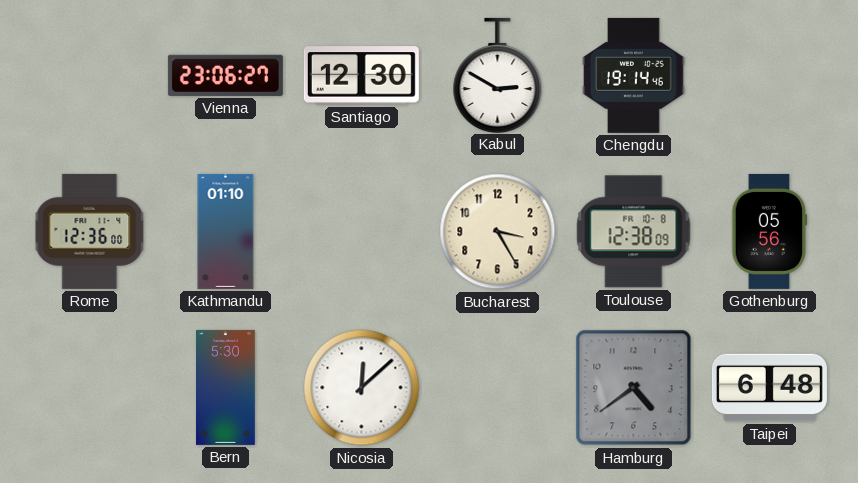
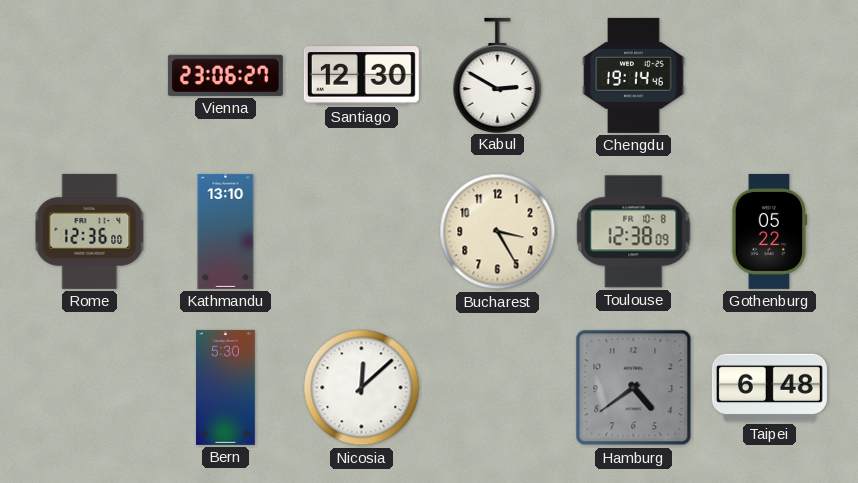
Kathmandu: 01:10 -> 13:10
Gothenburg: 05:56 -> 05:22
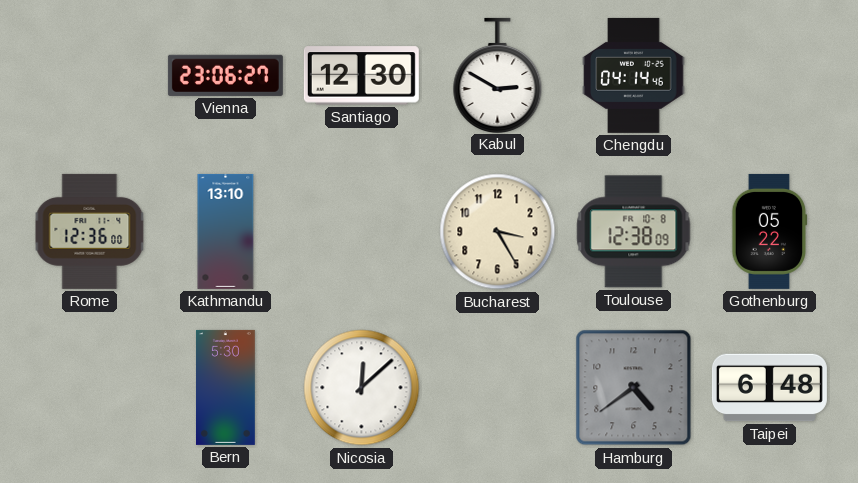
Chengdu: 19:14 -> 04:14
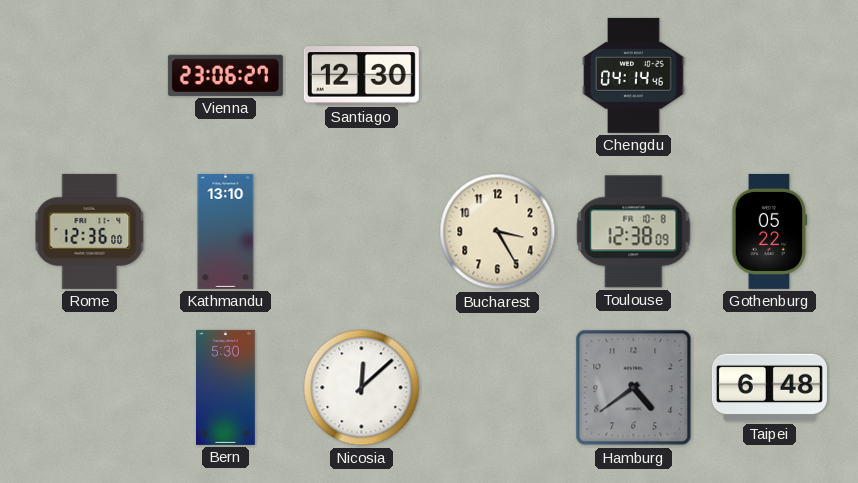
Kabul: 2:50 -> none
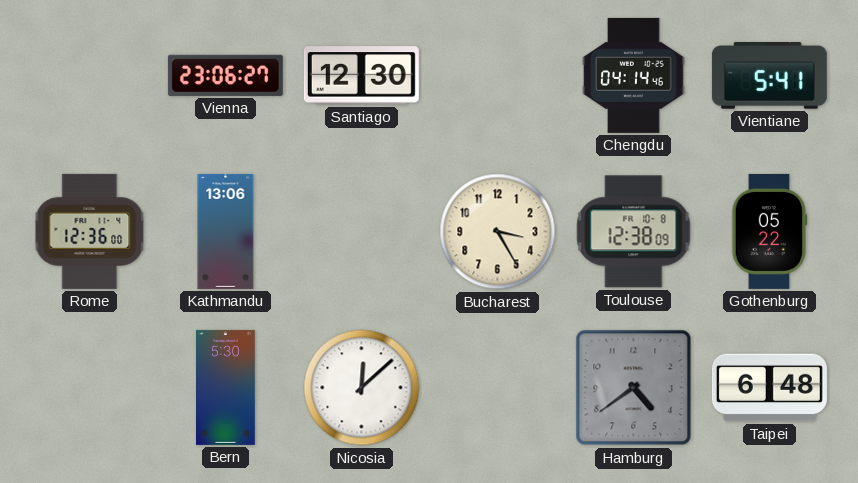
Vientiane: none -> 5:41
Kathmandu: 13:10 -> 13:06
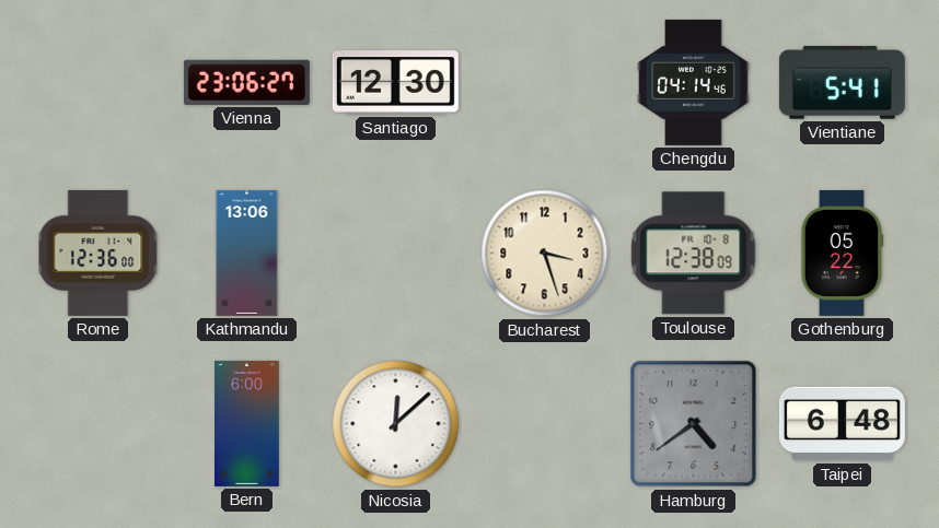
Bucharest: 3:25 -> 3:27
Bern: 5:30 -> 6:00
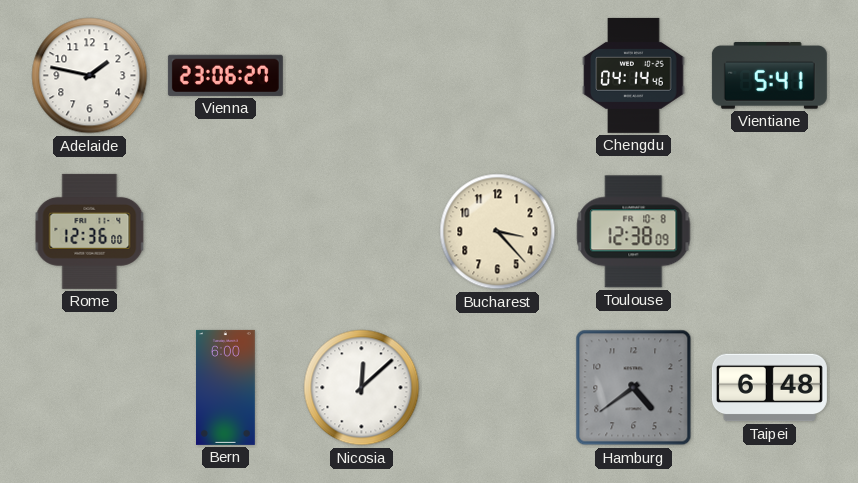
Adelaide: none -> 1:47
Santiago: 12:30 -> none
Kathmandu: 13:06 -> none
Bucharest: 3:27 -> 3:23
Gothenburg: 05:22 -> none
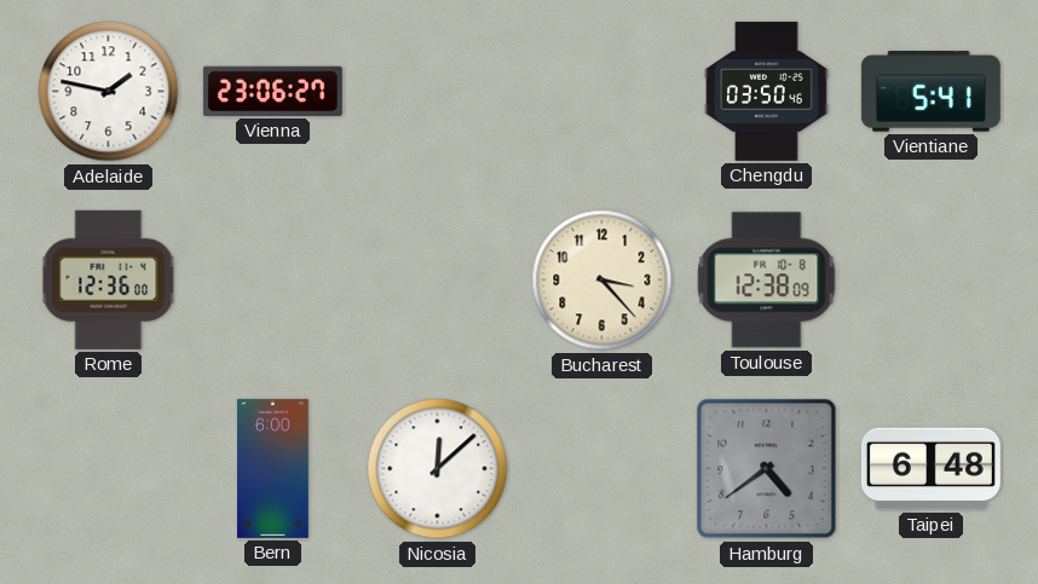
Chengdu: 04:14 -> 03:50
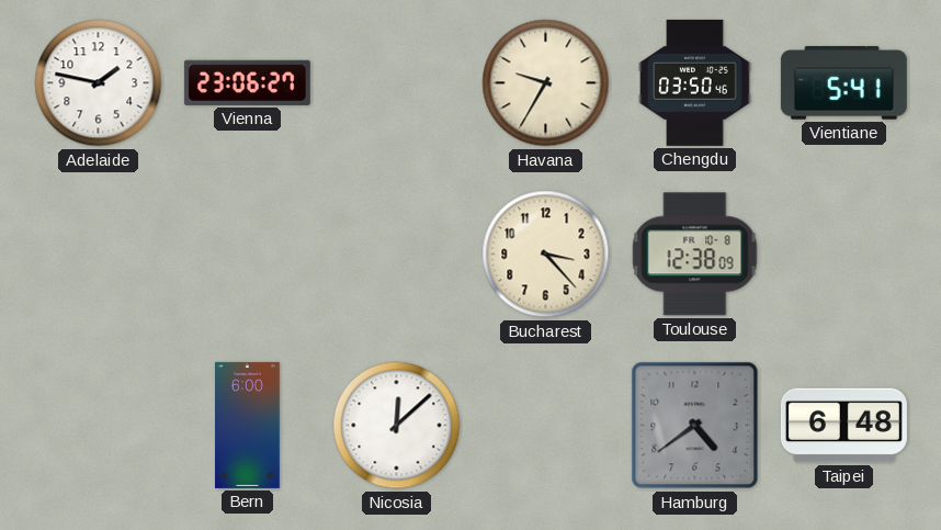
Havana: none -> 9:35
Rome: 12:36 -> none
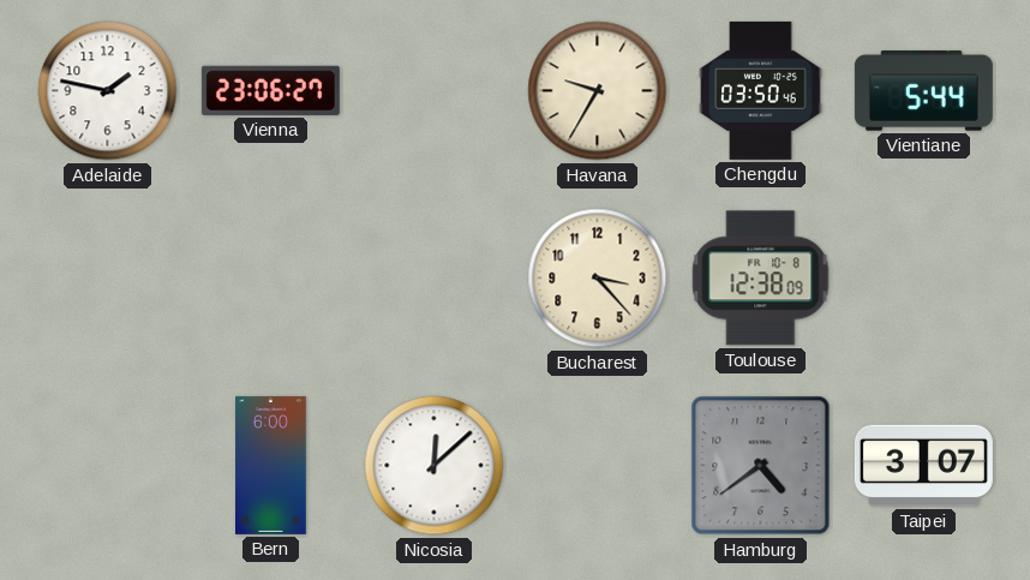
Vientiane: 5:41 -> 5:44
Taipei: 6:48 -> 3:07
